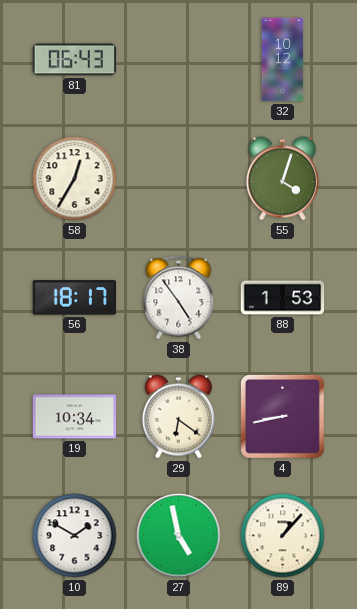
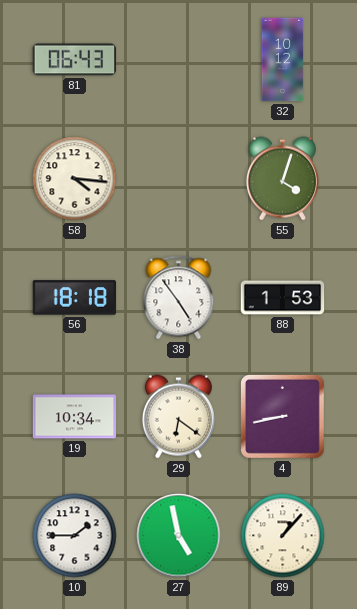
58: 12:35 -> 4:16
56: 18:17 -> 18:18
10: 1:50 -> 1:45
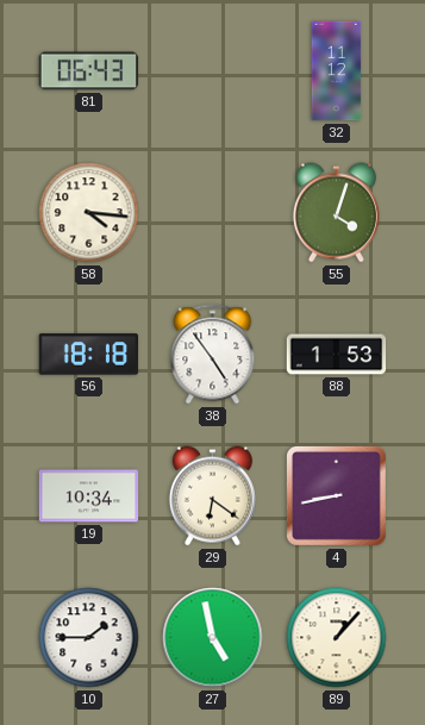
32: 10:12 -> 11:12
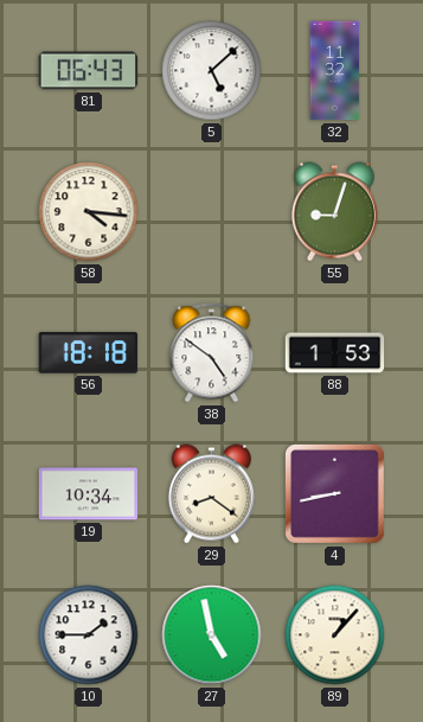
5: none -> 5:08
32: 11:12 -> 11:32
55: 4:03 -> 9:03
38: 4:54 -> 4:51
29: 6:21 -> 8:21
